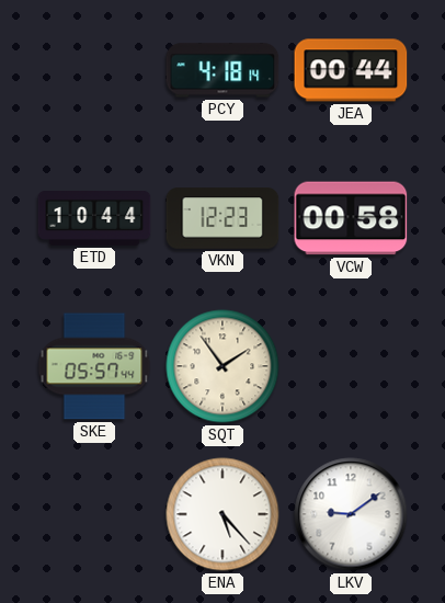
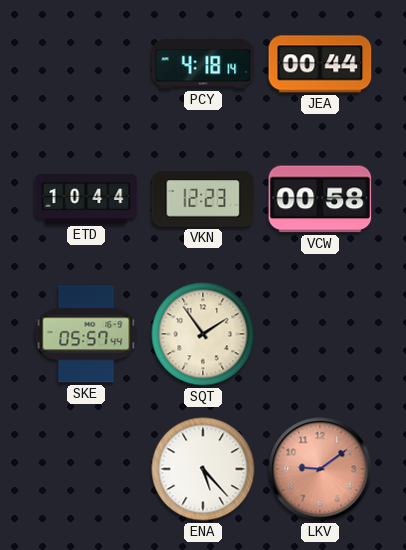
LKV dial: white -> salmon
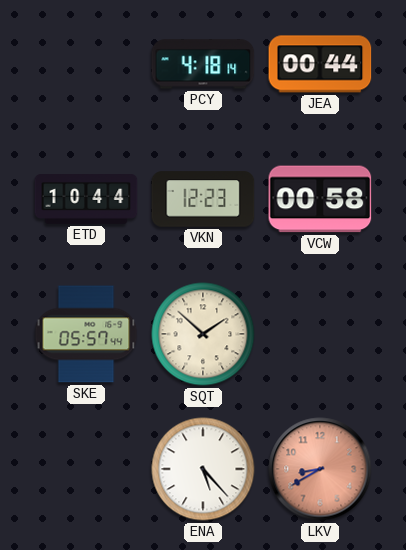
SQT: 1:54 -> 1:52
LKV: 9:09 -> 8:40
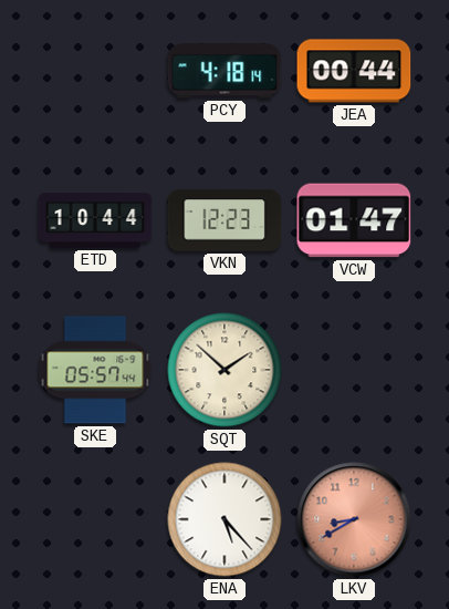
VCW: 00:58 -> 01:47
